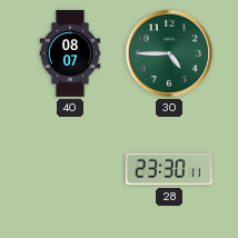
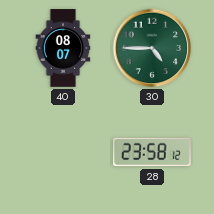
28: 23:30 -> 23:58
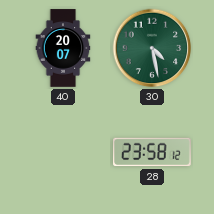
40: 08:07 -> 20:07
30: 4:45 -> 4:28
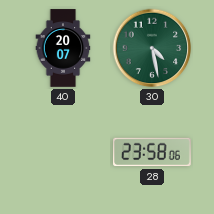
28: 23:58:12 -> 23:58:06
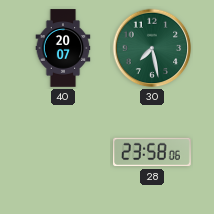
30: 4:28 -> 7:28
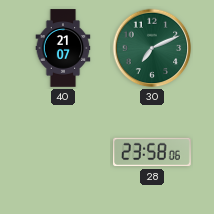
40: 20:07 -> 21:07
30: 7:28 -> 7:11
